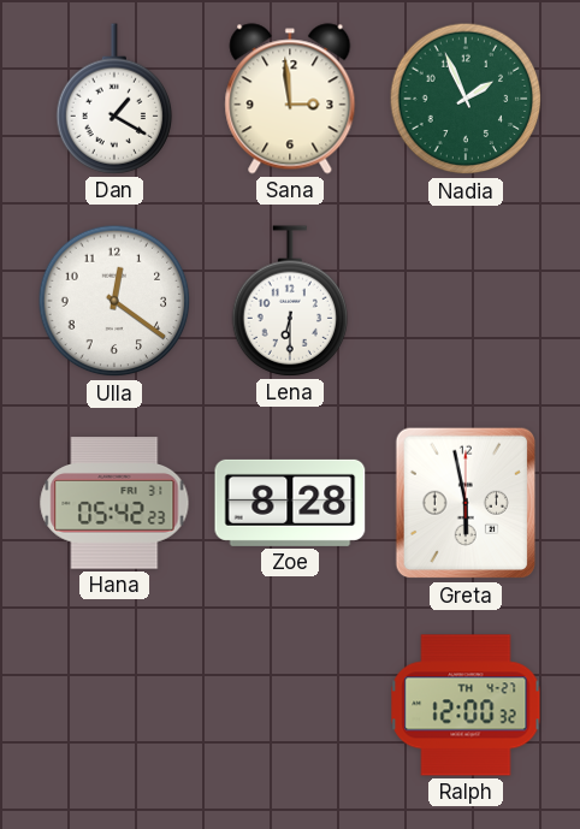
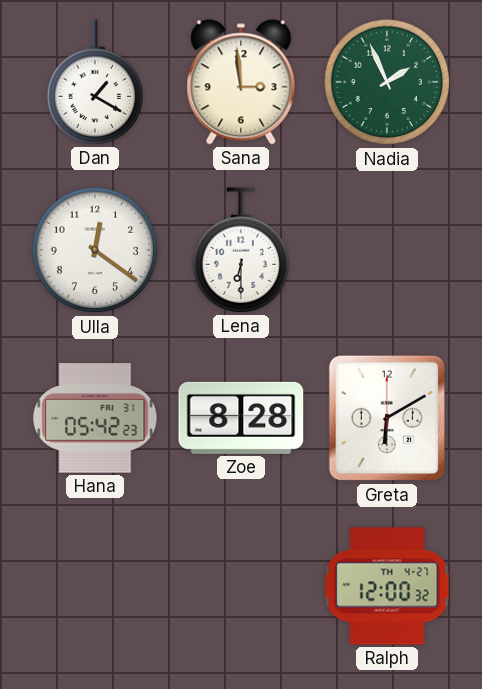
Greta: 5:58 -> 6:10
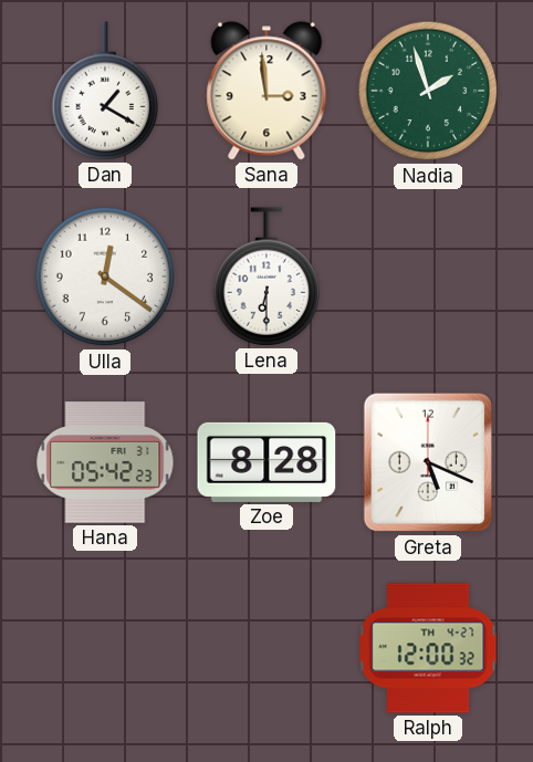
Nadia: 1:56 -> 1:57
Greta: 6:10 -> 5:19
